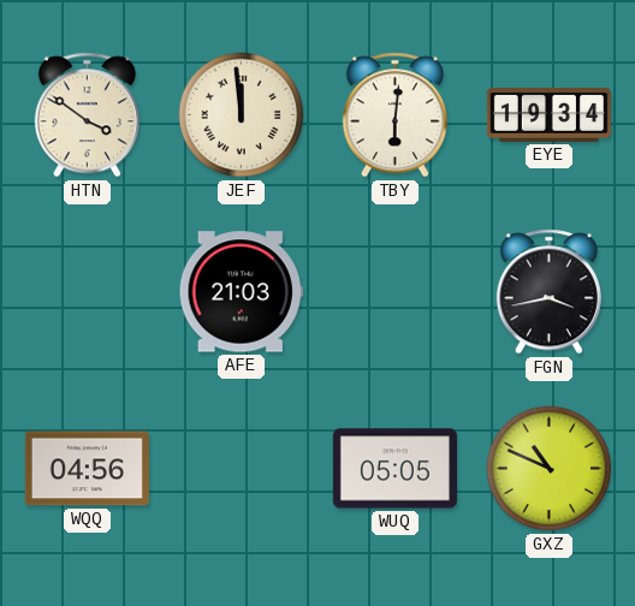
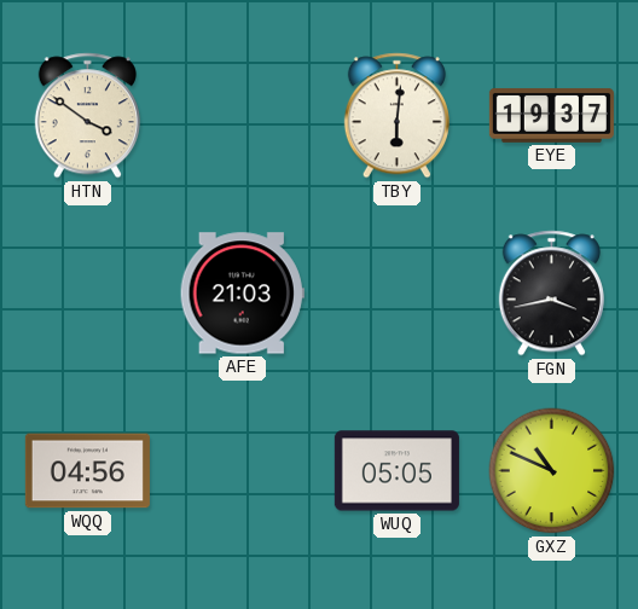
JEF: 11:59 -> none
EYE: 19:34 -> 19:37
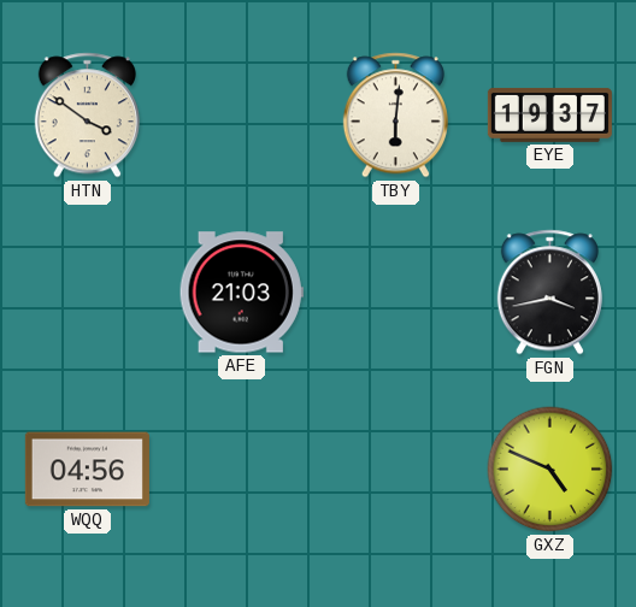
WUQ: 05:05 -> none
GXZ: 10:49 -> 4:49
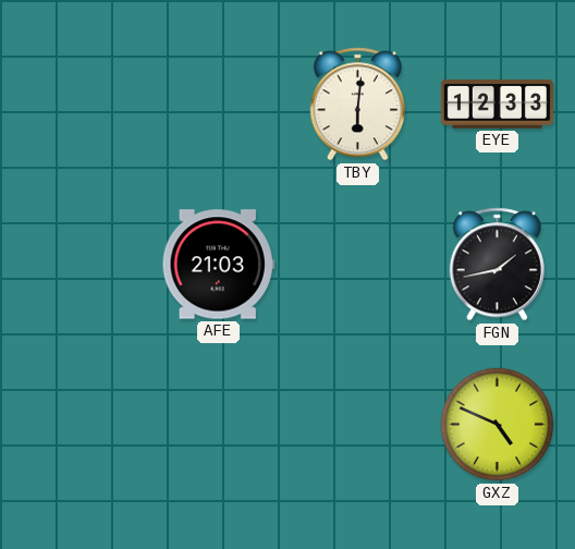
HTN: 3:51 -> none
EYE: 19:37 -> 12:33
FGN: 3:43 -> 1:43
WQQ: 04:56 -> none
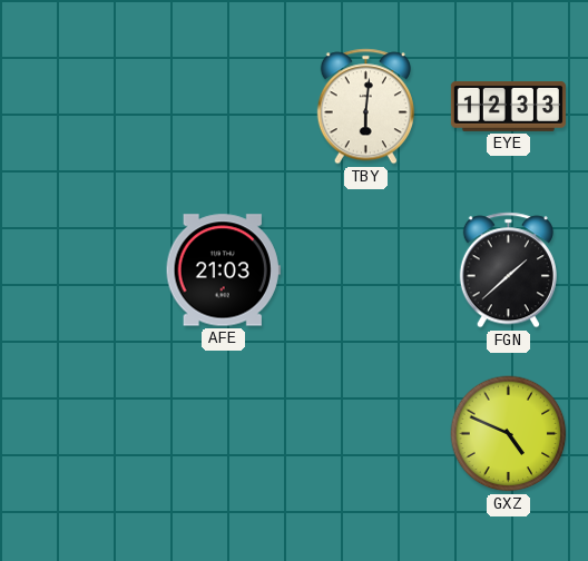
FGN: 1:43 -> 1:38
